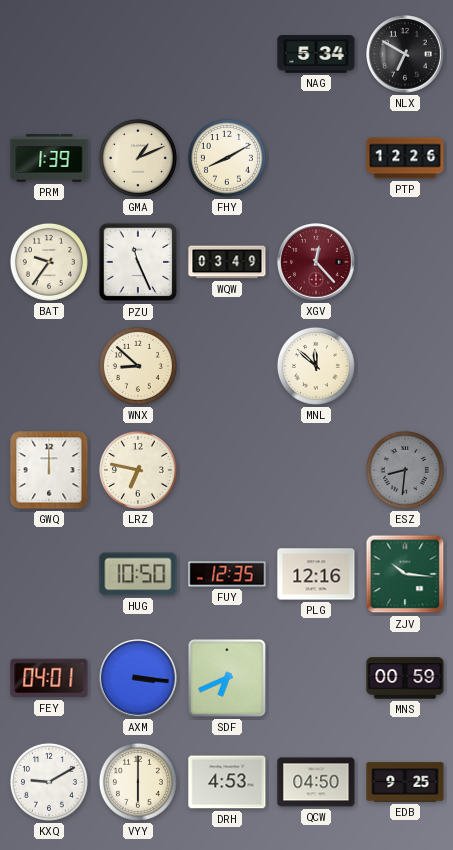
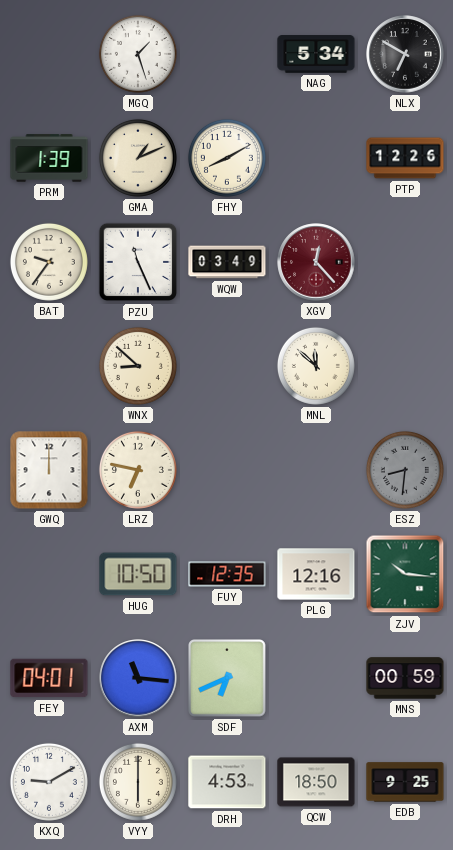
MGQ: none -> 1:27
AXM: 3:16 -> 11:16
QCW: 04:50 -> 18:50
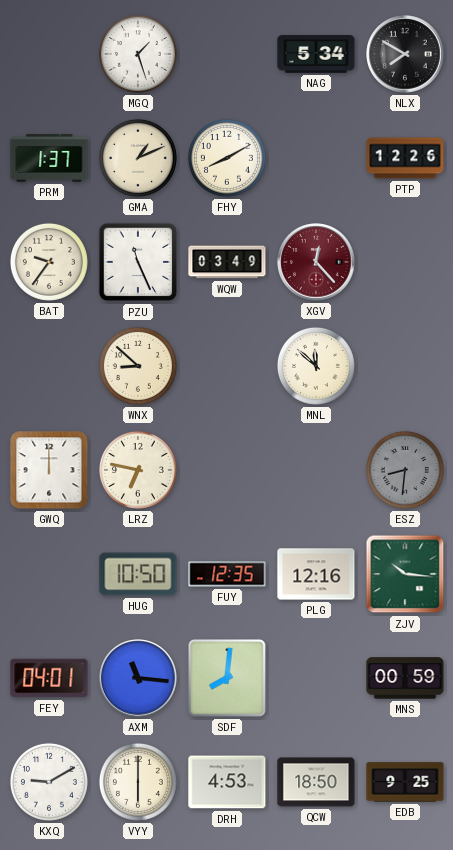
NLX: 6:50 -> 7:50
PRM: 1:39 -> 1:37
SDF: 6:41 -> 8:01
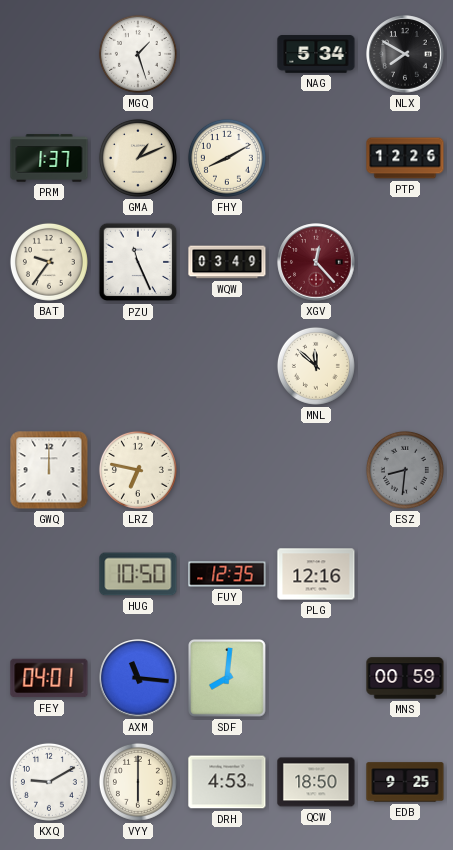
WNX: 8:52 -> none
ZJV: 10:16 -> none
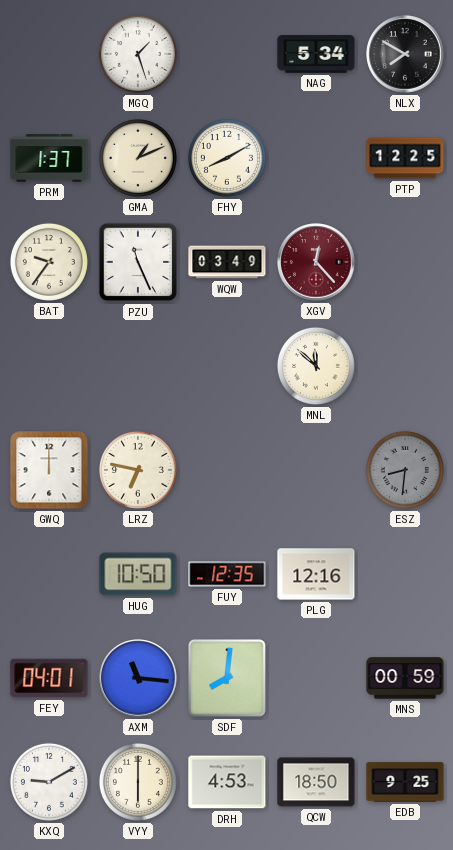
PTP: 12:26 -> 12:25
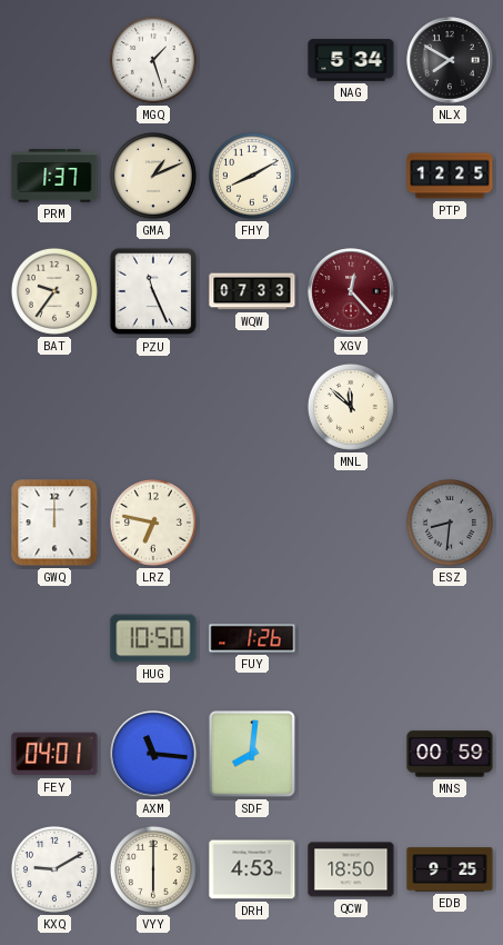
WQW: 03:49 -> 07:33
FUY: 12:35 -> 1:26
PLG: 12:16 -> none
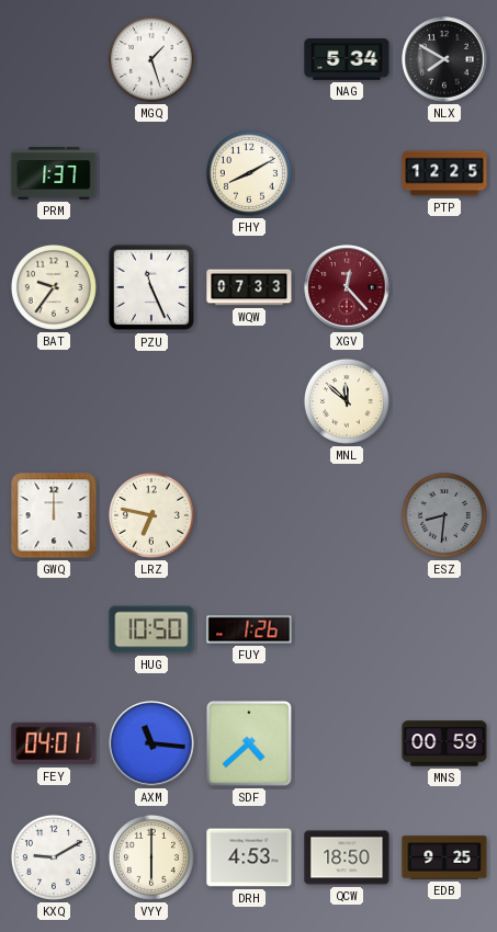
GMA: 1:11 -> none
SDF: 8:01 -> 4:38
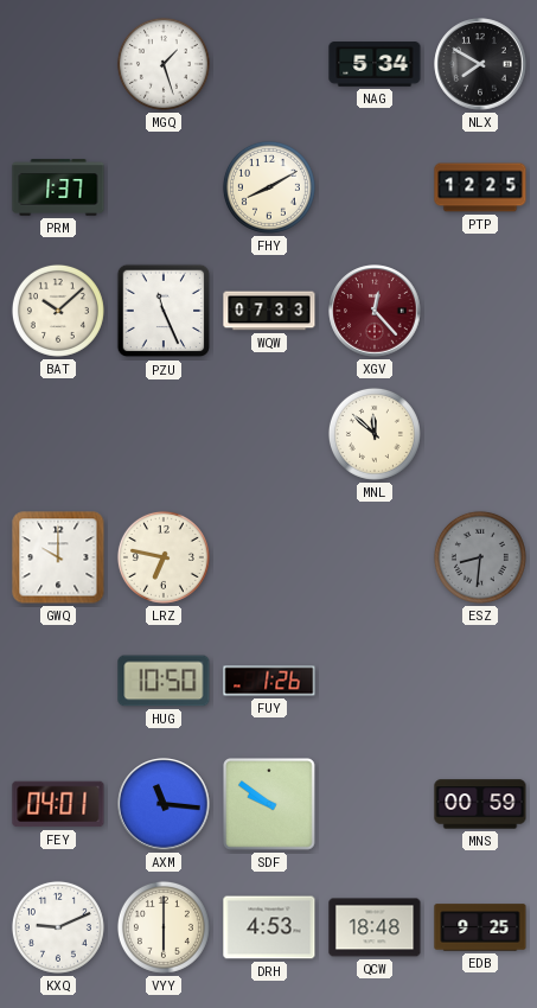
BAT: 9:36 -> 10:08
GWQ: 12:00 -> 10:00
SDF: 4:38 -> 9:51
KXQ: 9:10 -> 9:11
QCW: 18:50 -> 18:48
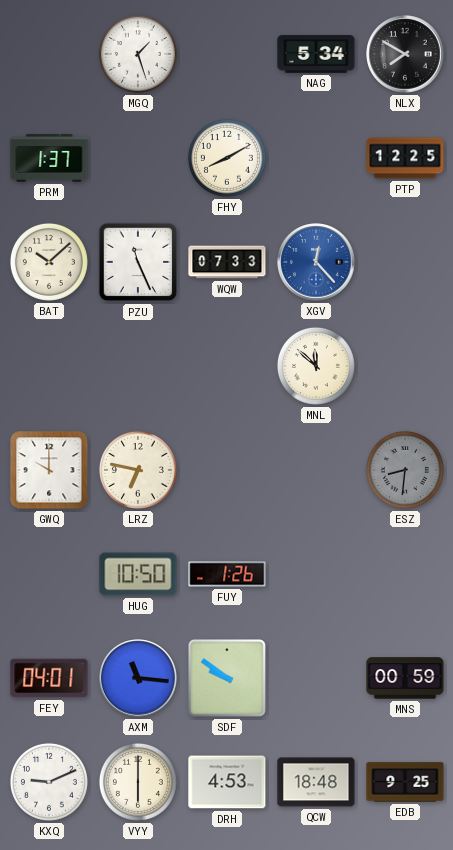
XGV dial: burgundy -> blue
